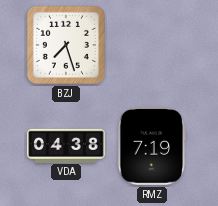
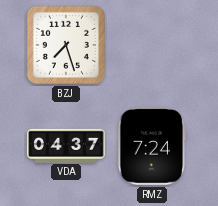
VDA: 04:38 -> 04:37
RMZ: 7:19 -> 7:24
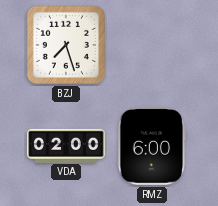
VDA: 04:37 -> 02:00
RMZ: 7:24 -> 6:00
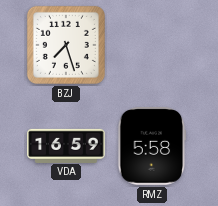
VDA: 02:00 -> 16:59
RMZ: 6:00 -> 5:58
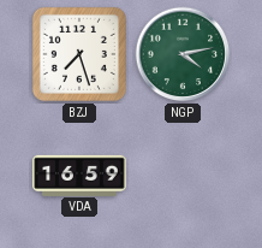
NGP: none -> 4:13
RMZ: 5:58 -> none
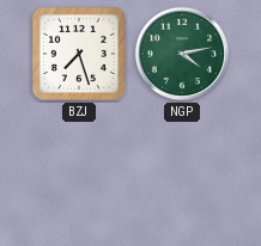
VDA: 16:59 -> none
